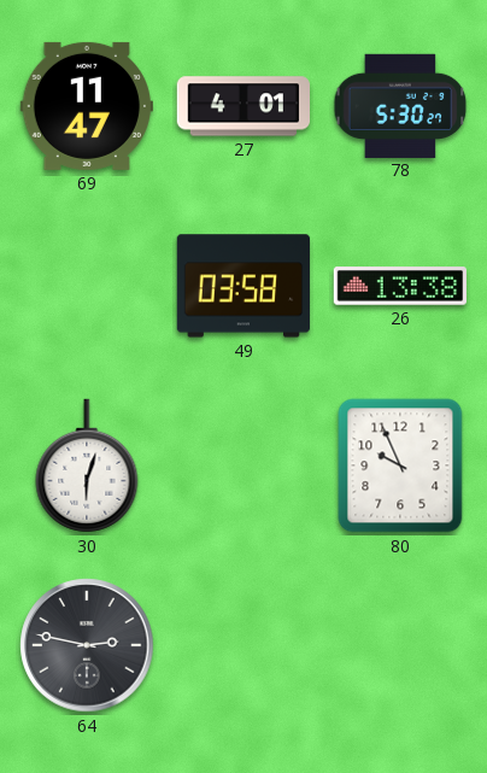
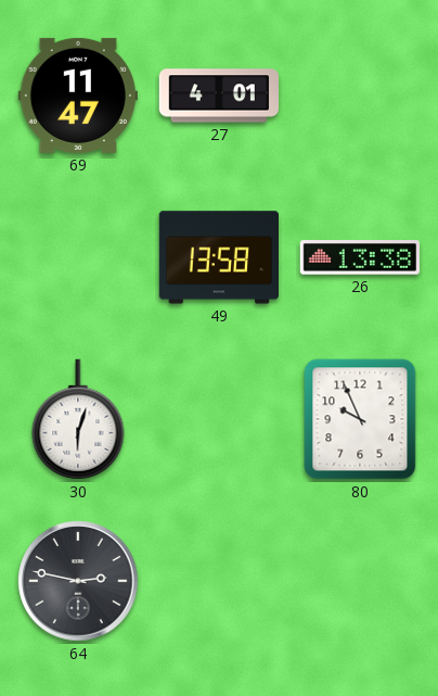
78: 5:30 -> none
49: 03:58 -> 13:58
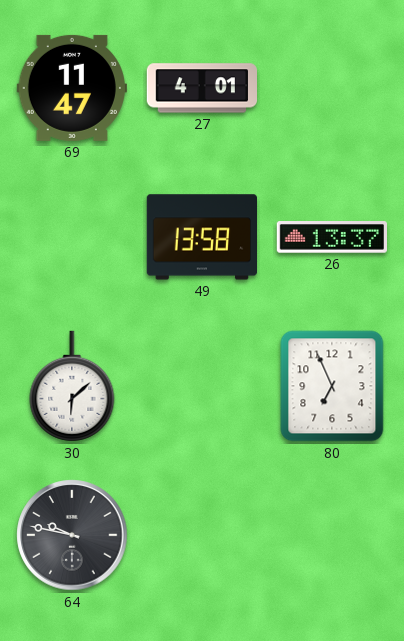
26: 13:38 -> 13:37
30: 6:03 -> 6:08
80: 9:56 -> 6:56
64: 2:47 -> 9:47
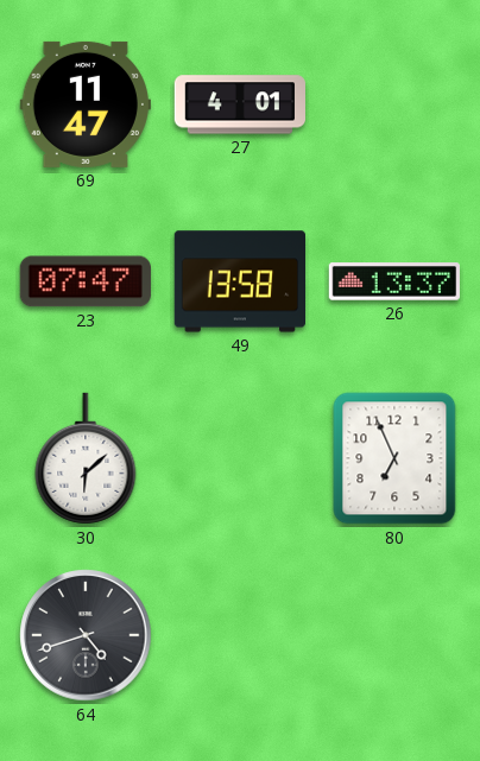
23: none -> 07:47
64: 9:47 -> 4:42
